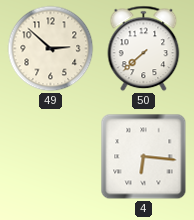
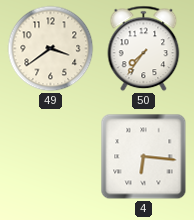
49: 2:52 -> 3:39
50: 7:38 -> 7:36
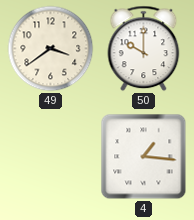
50: 7:36 -> 10:00
4: 6:16 -> 1:16
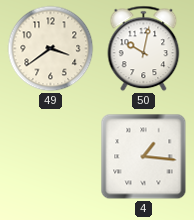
50: 10:00 -> 10:02
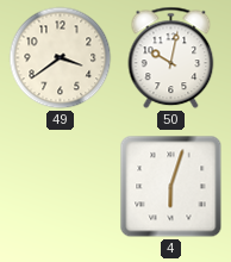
4: 1:16 -> 6:03
